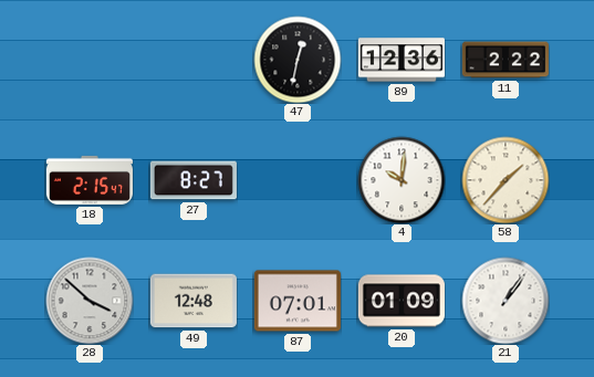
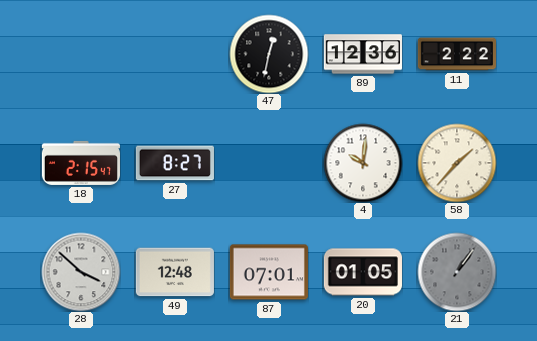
20: 01:09 -> 01:05
21 dial: white -> grey
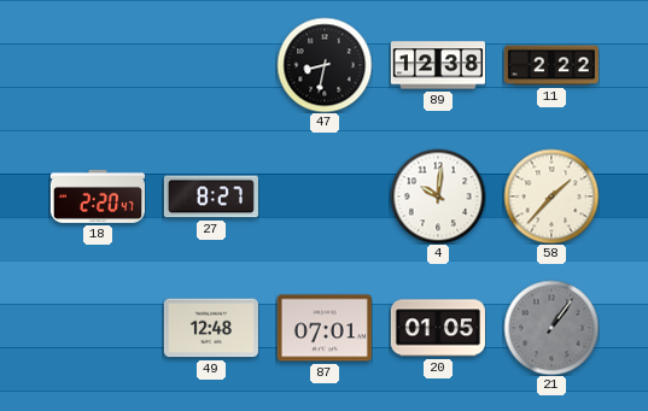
47: 12:32 -> 8:32
89: 12:36 -> 12:38
18: 2:15 -> 2:20
28: 3:52 -> none
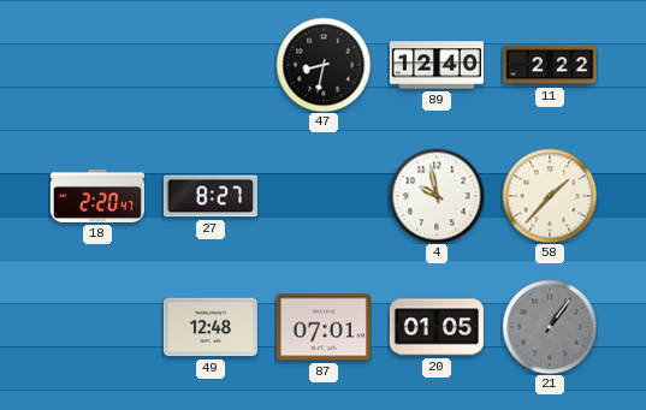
89: 12:38 -> 12:40
4: 10:01 -> 9:58
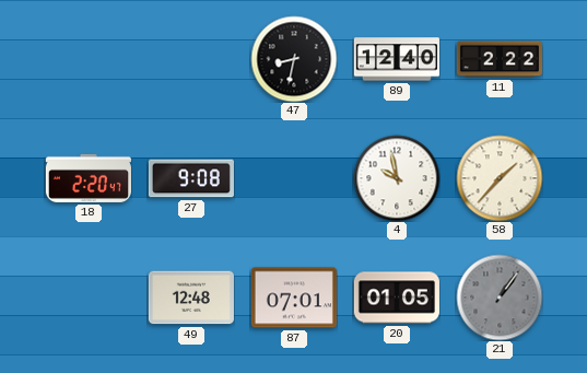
27: 8:27 -> 9:08
